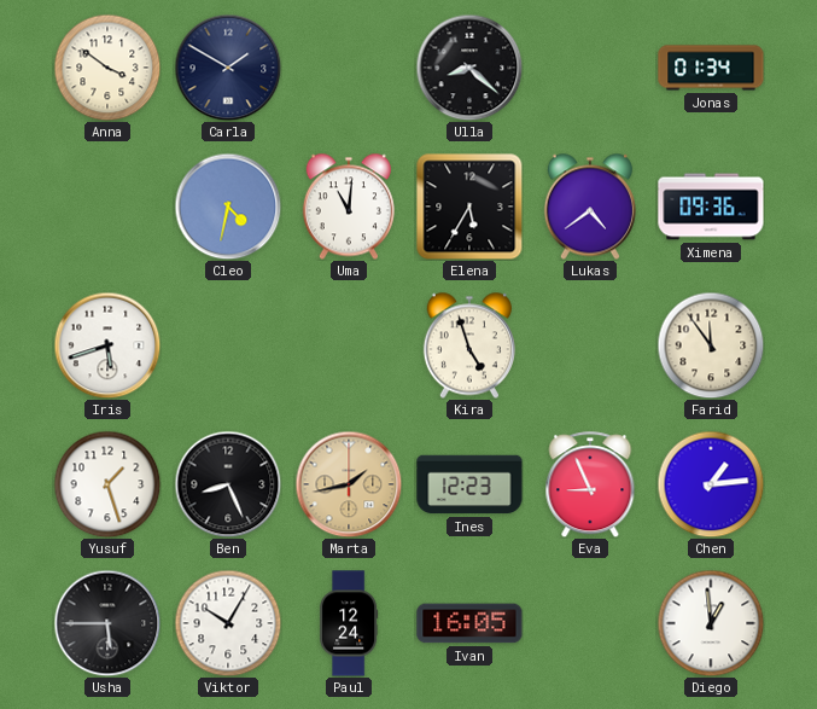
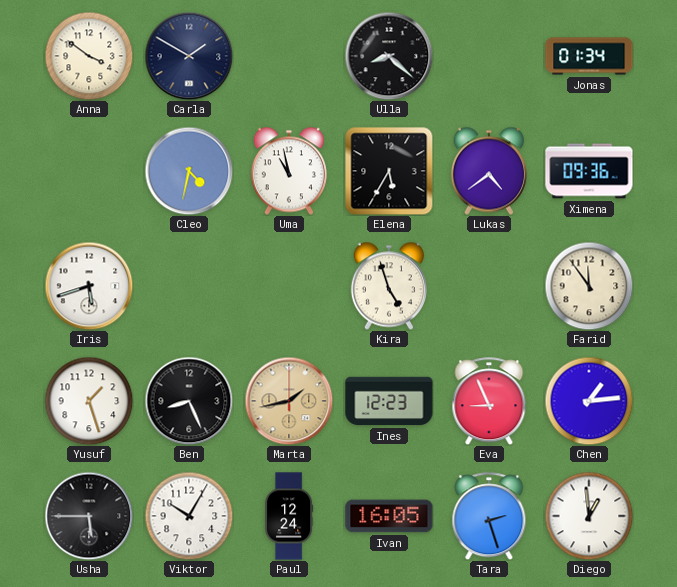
Uma: 11:01 -> 10:58
Tara: none -> 2:27
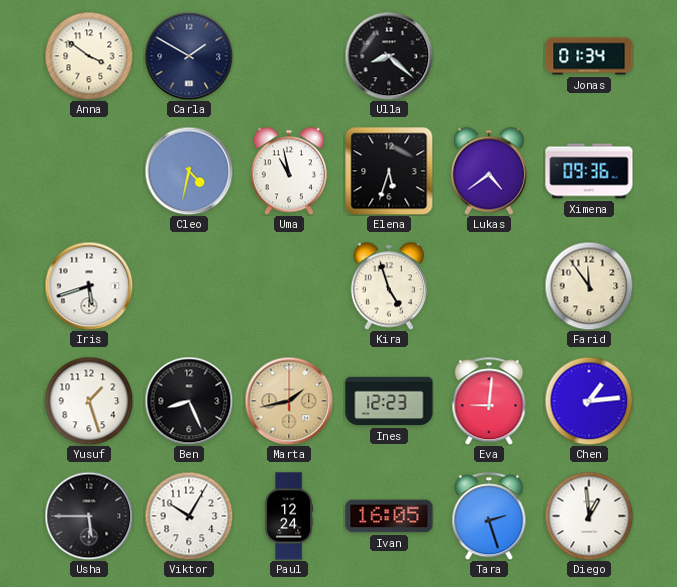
Elena: 5:35 -> 5:33
Eva: 8:56 -> 9:01
